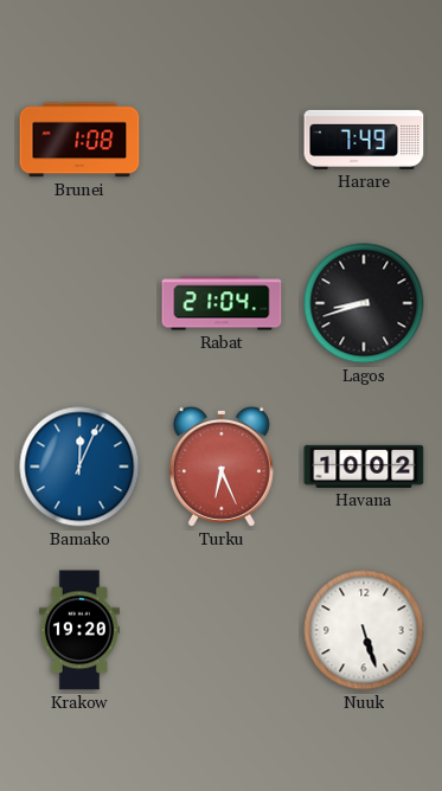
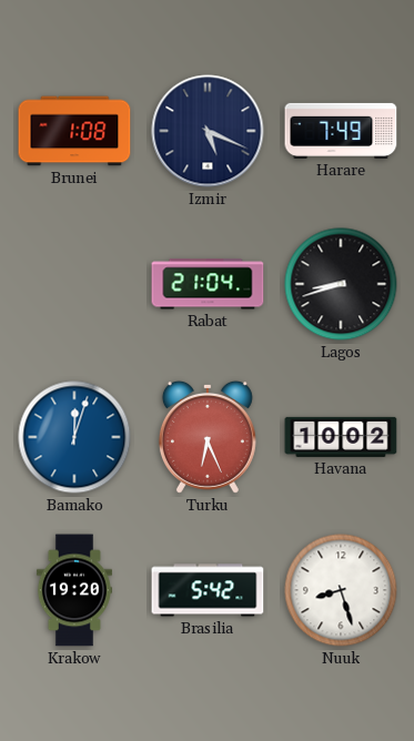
Izmir: none -> 5:19
Bamako: 12:04 -> 12:03
Brasilia: none -> 5:42
Nuuk: 5:27 -> 8:27
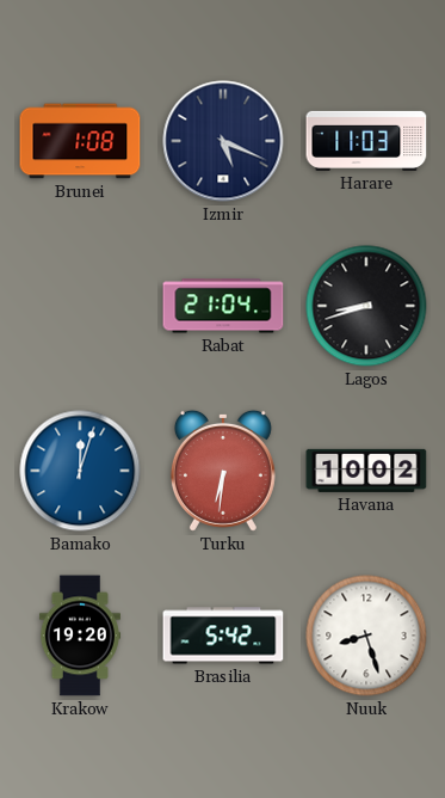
Harare: 7:49 -> 11:03
Turku: 6:26 -> 6:31
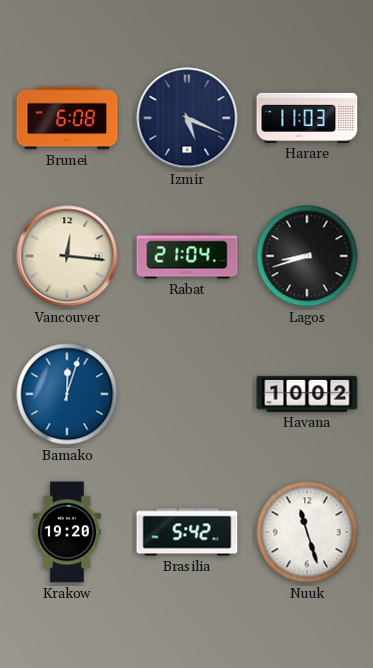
Brunei: 1:08 -> 6:08
Vancouver: none -> 12:16
Turku: 6:31 -> none
Nuuk: 8:27 -> 11:27
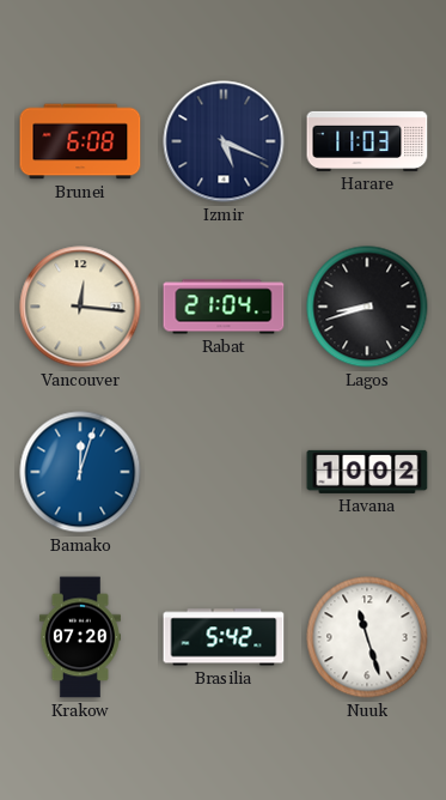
Krakow: 19:20 -> 07:20
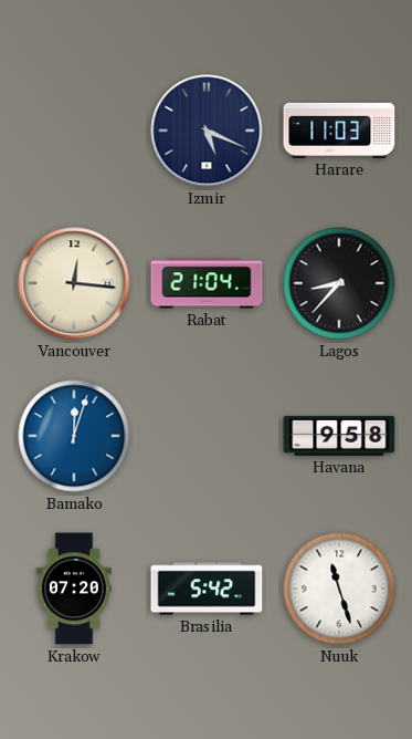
Brunei: 6:08 -> none
Lagos: 8:42 -> 8:37
Havana: 10:02 -> 9:58
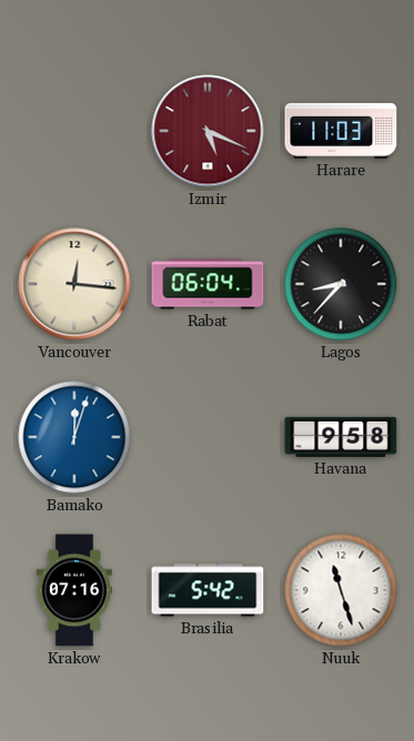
Izmir dial: navy -> burgundy
Rabat: 21:04 -> 06:04
Krakow: 07:20 -> 07:16
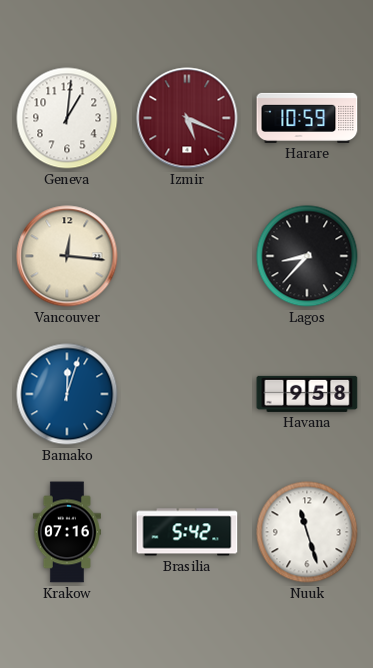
Geneva: none -> 1:01
Harare: 11:03 -> 10:59
Rabat: 06:04 -> none
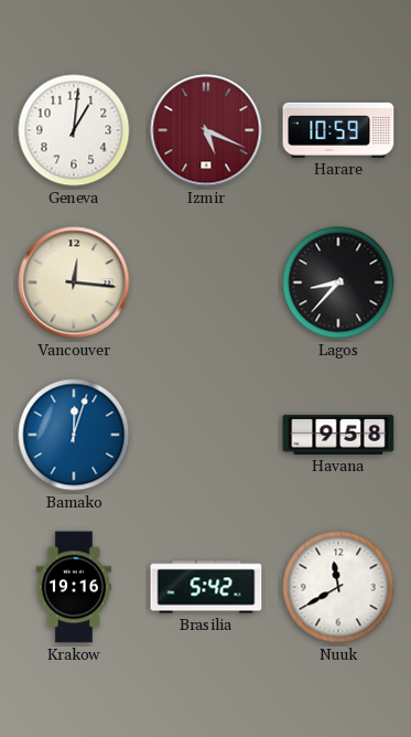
Krakow: 07:16 -> 19:16
Nuuk: 11:27 -> 11:40
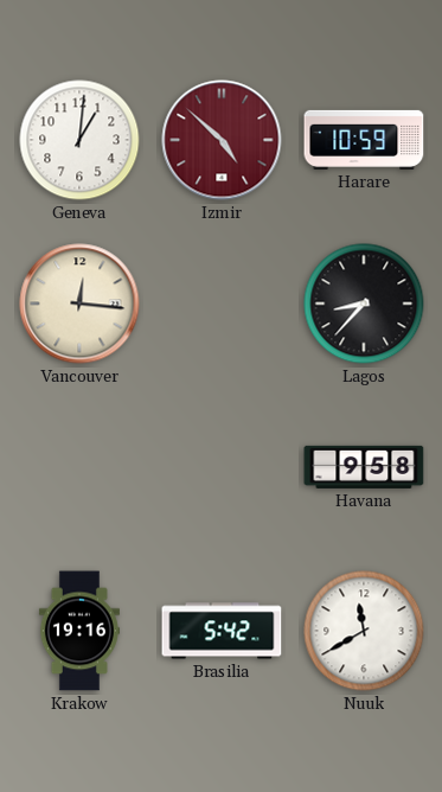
Izmir: 5:19 -> 4:52
Bamako: 12:03 -> none
